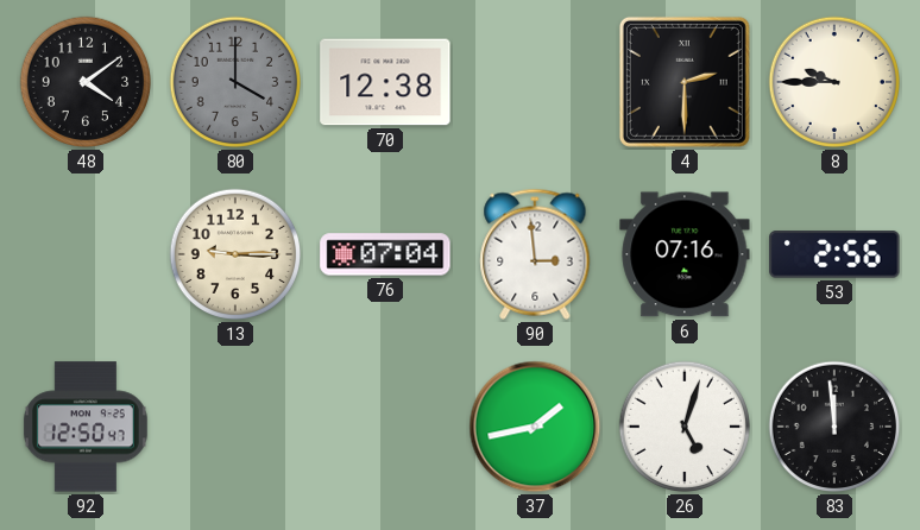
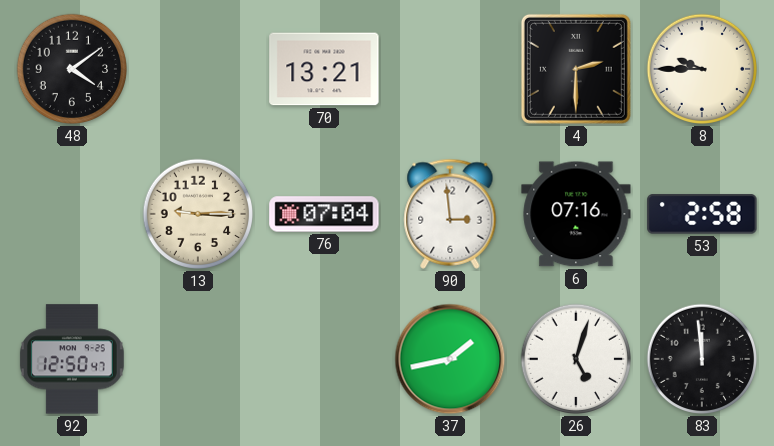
80: 4:00 -> none
70: 12:38 -> 13:21
53: 2:56 -> 2:58
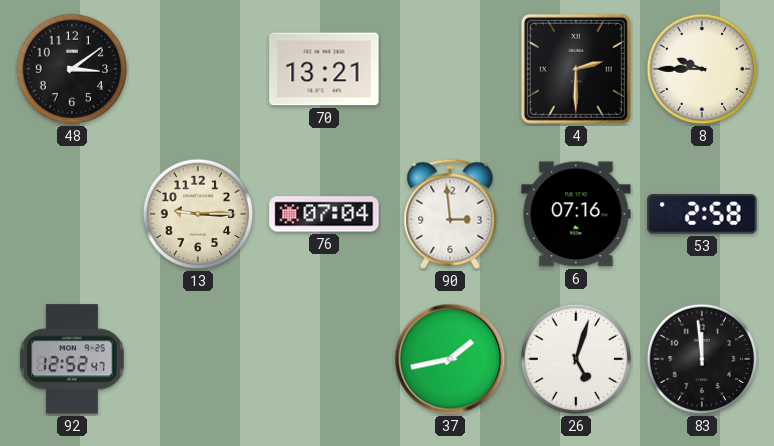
48: 4:09 -> 3:09
92: 12:50 -> 12:52
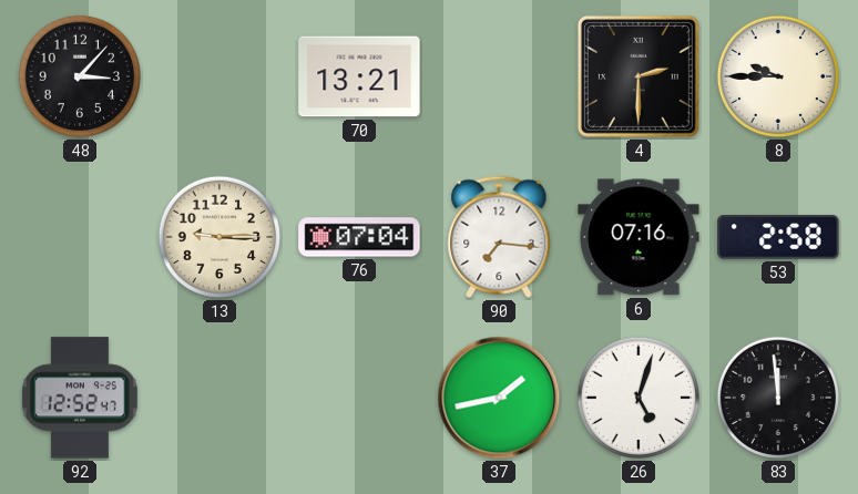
48: 3:09 -> 3:07
90: 2:59 -> 7:16
